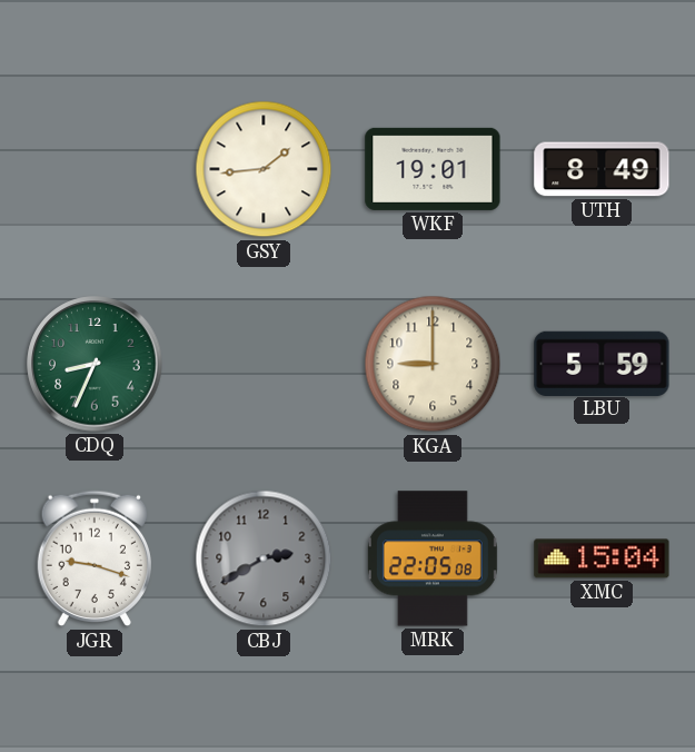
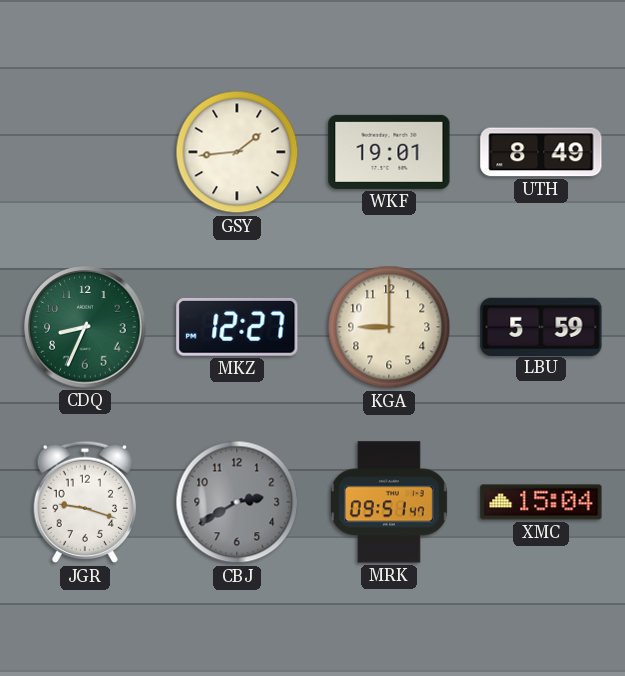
MKZ: none -> 12:27
MRK: 22:05 -> 09:51
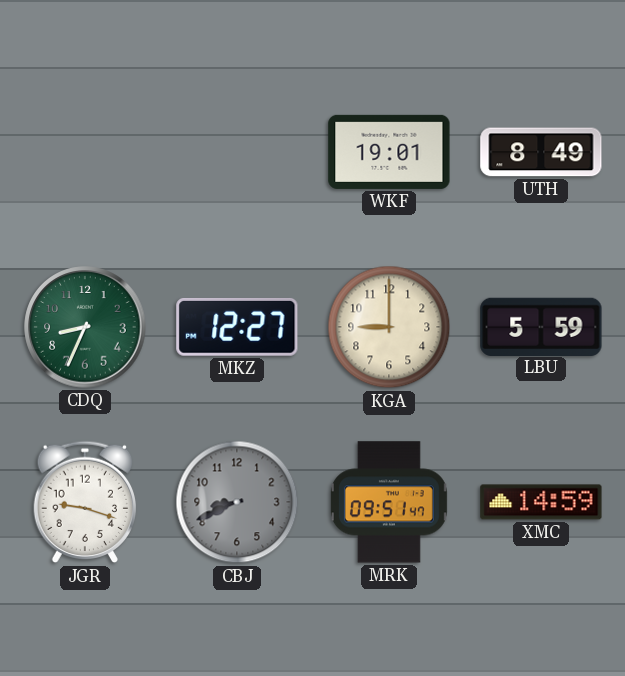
GSY: 1:44 -> none
CBJ: 2:40 -> 8:41
XMC: 15:04 -> 14:59
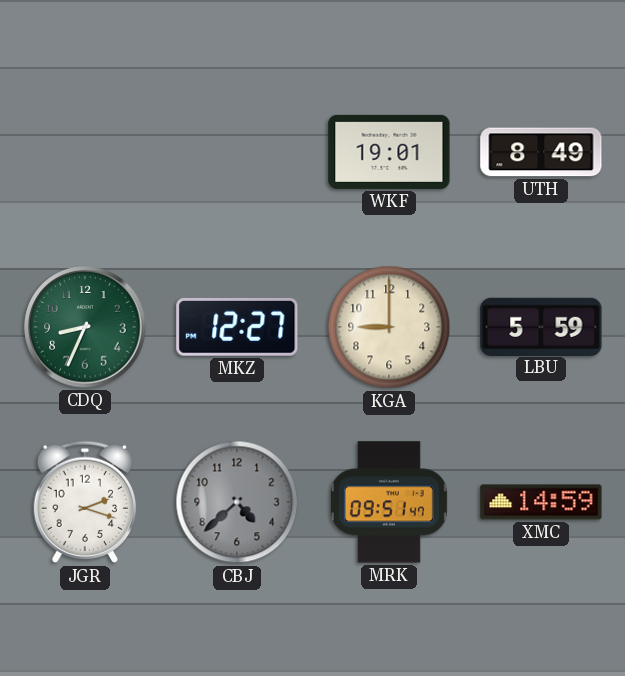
JGR: 9:18 -> 2:18
CBJ: 8:41 -> 4:38
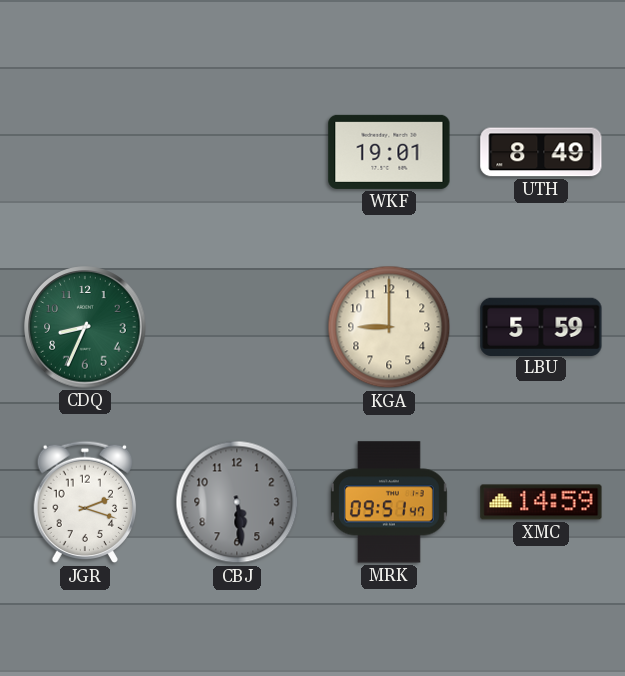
MKZ: 12:27 -> none
CBJ: 4:38 -> 5:29
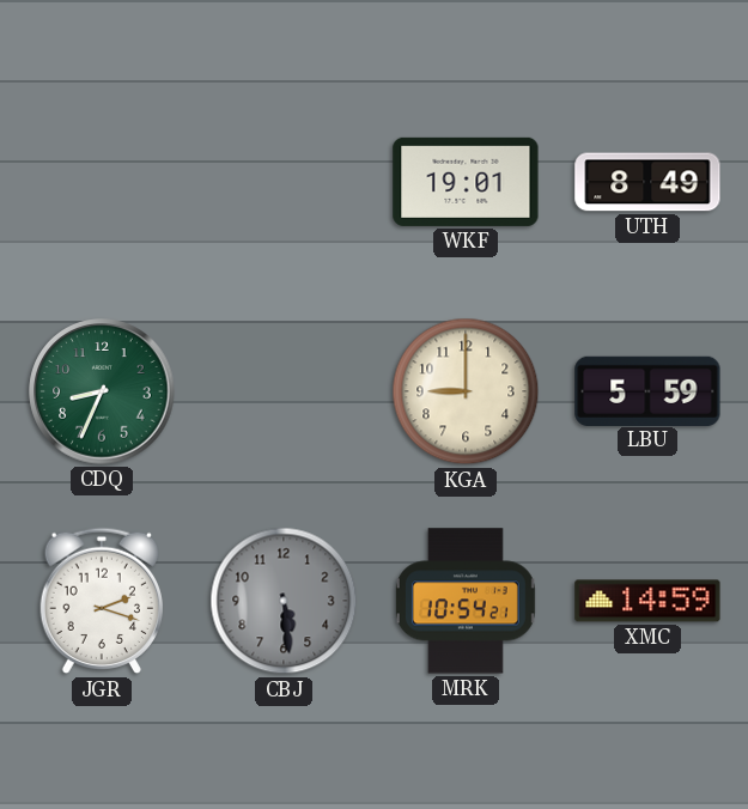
MRK: 09:51 -> 10:54
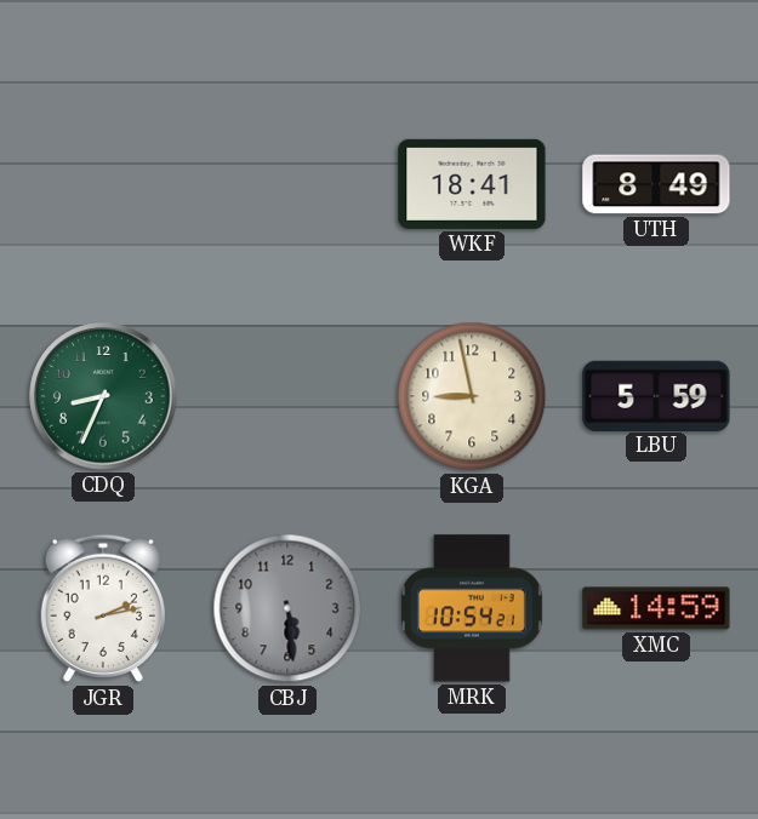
WKF: 19:01 -> 18:41
KGA: 9:00 -> 8:58
JGR: 2:18 -> 2:13
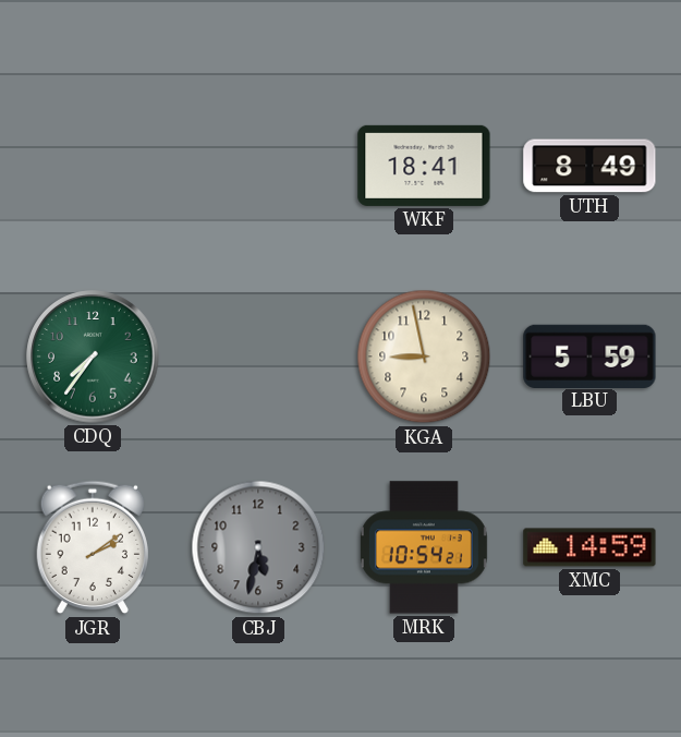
CDQ: 8:34 -> 7:36
JGR: 2:13 -> 2:09
CBJ: 5:29 -> 5:32
